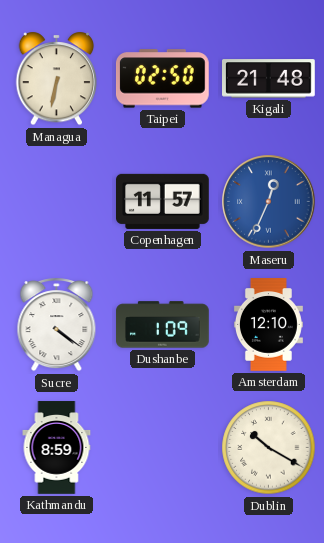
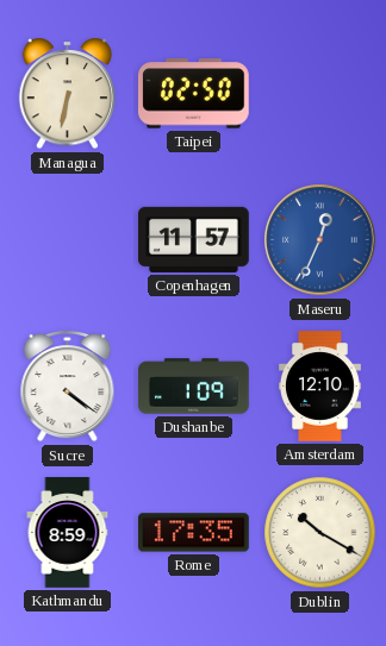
Kigali: 21:48 -> none
Rome: none -> 17:35
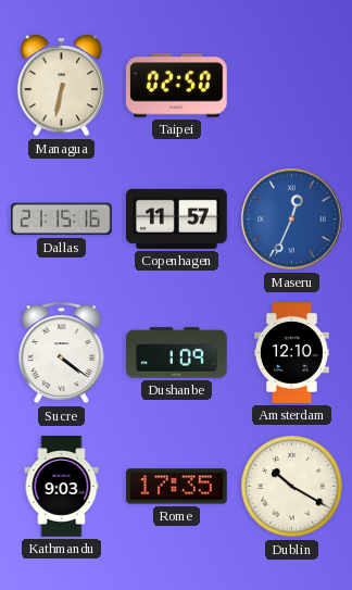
Dallas: none -> 21:15
Kathmandu: 8:59 -> 9:03
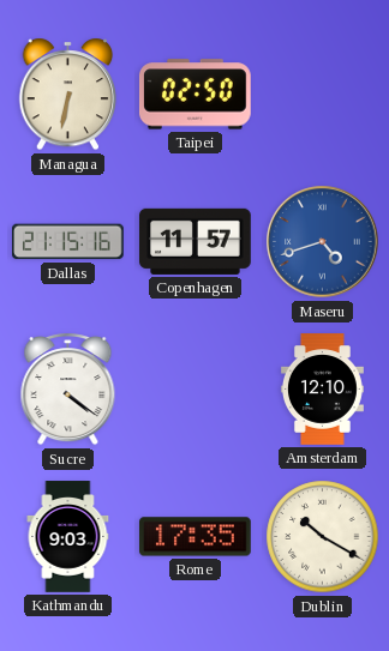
Maseru: 12:34 -> 4:42
Dushanbe: 1:09 -> none
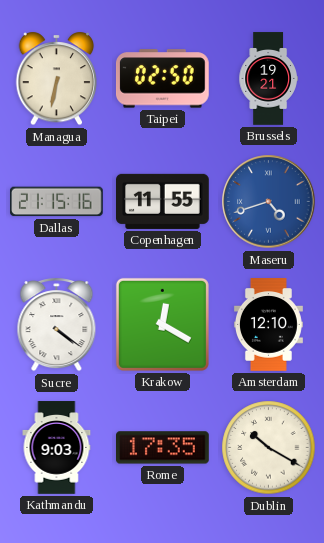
Brussels: none -> 19:21
Copenhagen: 11:57 -> 11:55
Krakow: none -> 12:20
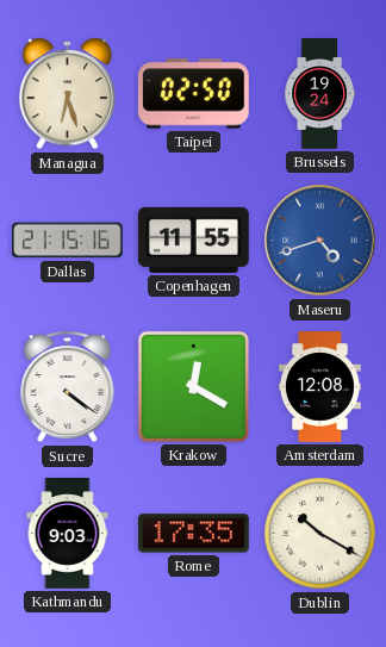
Managua: 6:32 -> 6:27
Brussels: 19:21 -> 19:24
Amsterdam: 12:10 -> 12:08
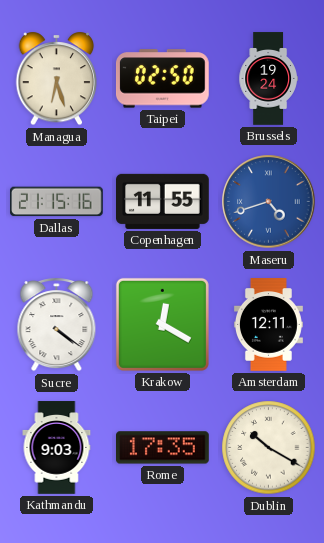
Amsterdam: 12:08 -> 12:11
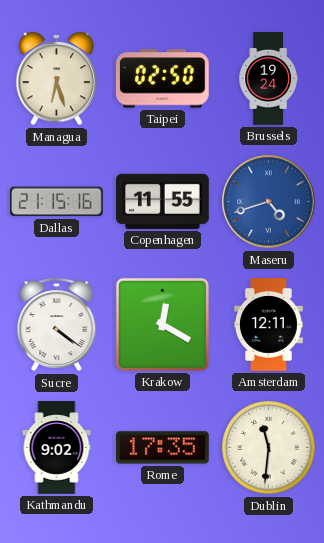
Kathmandu: 9:03 -> 9:02
Dublin: 10:20 -> 11:31
